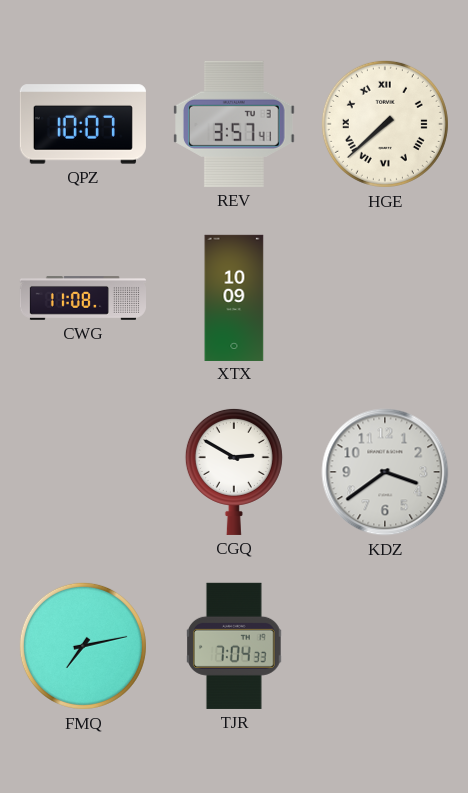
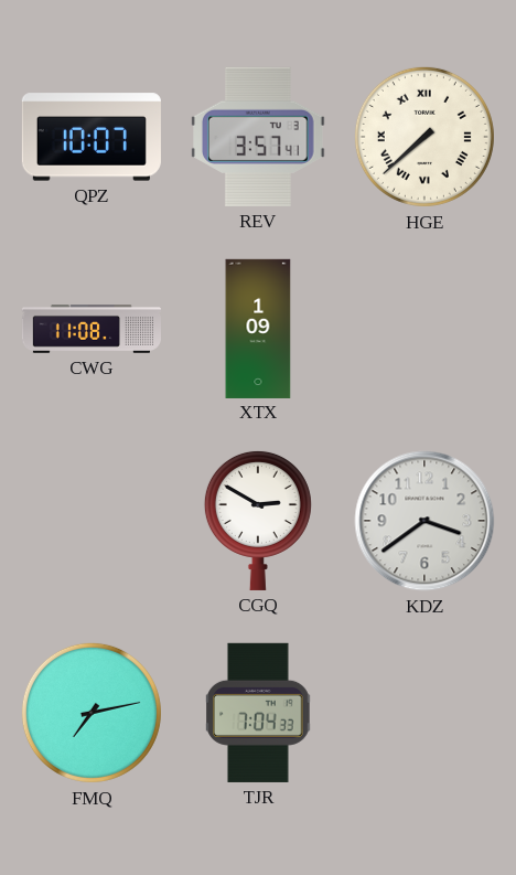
XTX: 10:09 -> 1:09
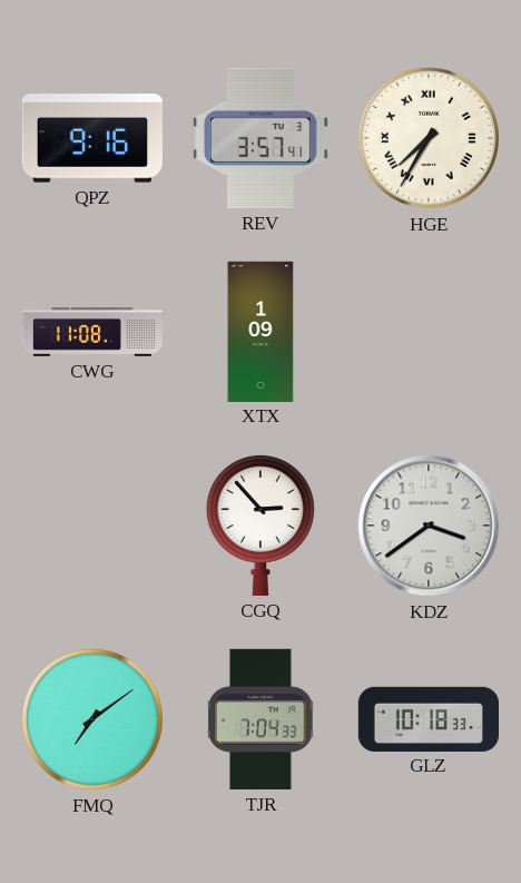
QPZ: 10:07 -> 9:16
HGE: 7:38 -> 7:35
CGQ: 2:50 -> 2:53
FMQ: 7:13 -> 7:09
GLZ: none -> 10:18
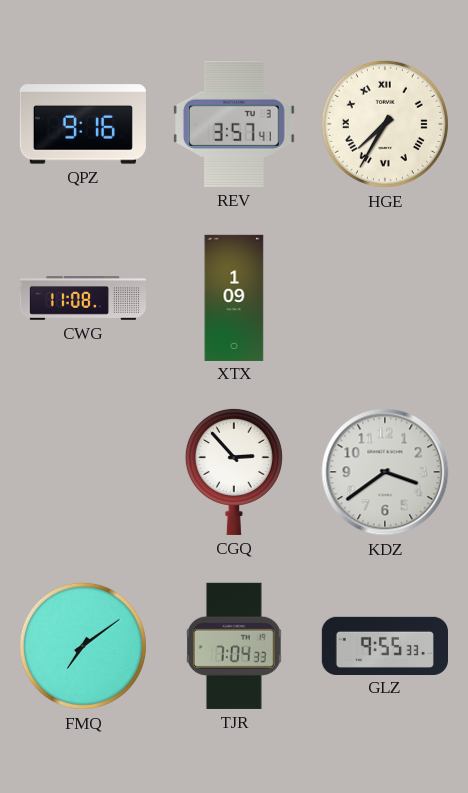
GLZ: 10:18 -> 9:55
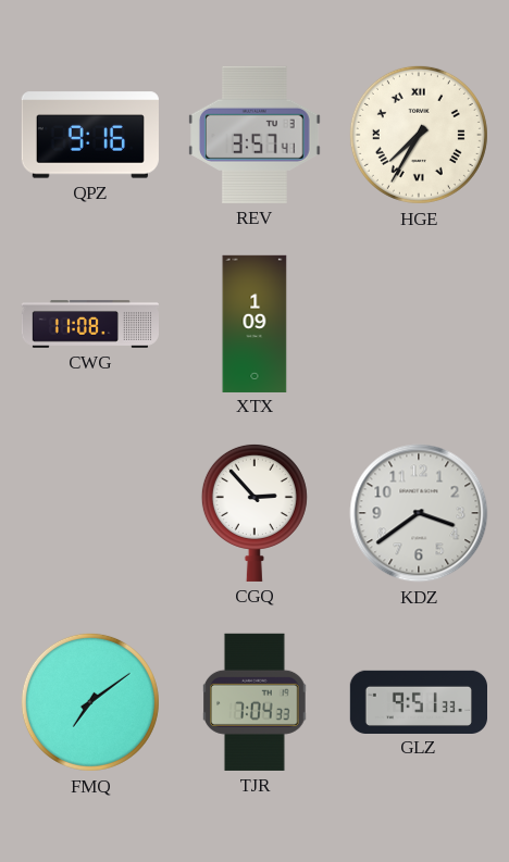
GLZ: 9:55 -> 9:51
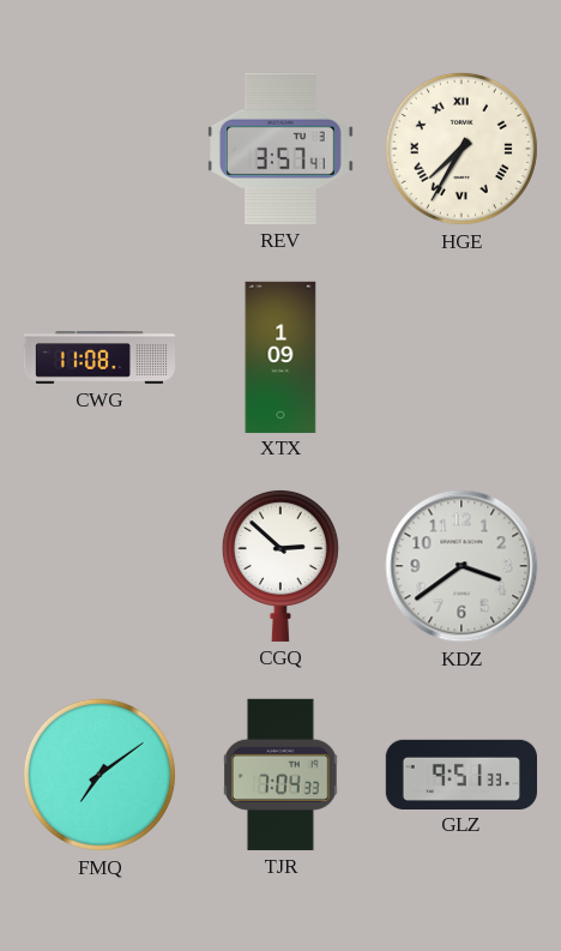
QPZ: 9:16 -> none
CGQ: 2:53 -> 2:52
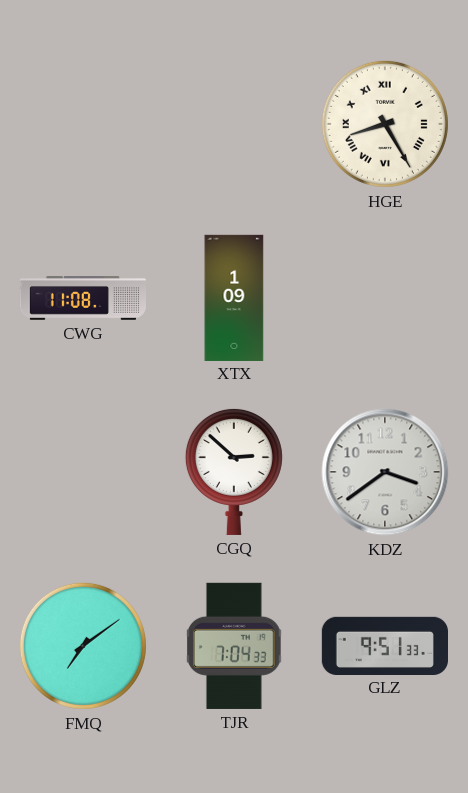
REV: 3:57 -> none
HGE: 7:35 -> 8:25
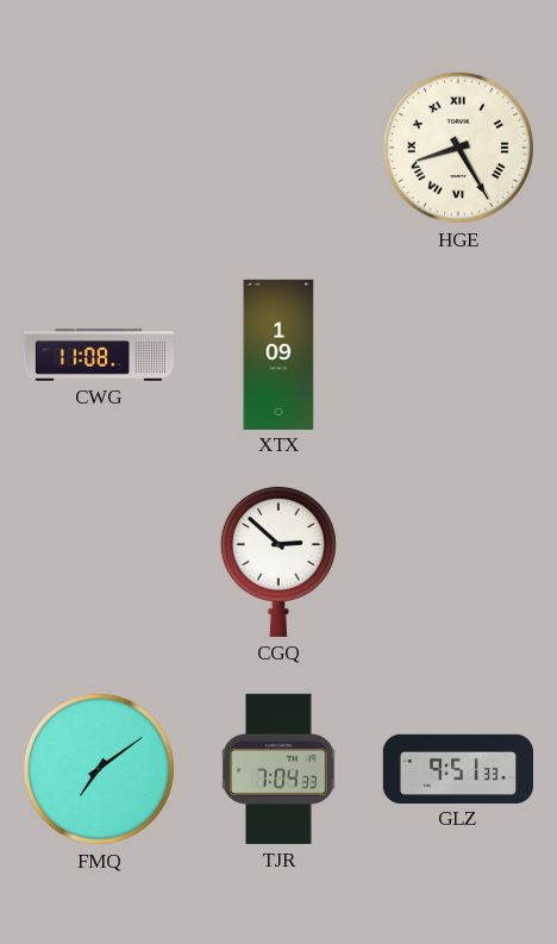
KDZ: 3:39 -> none
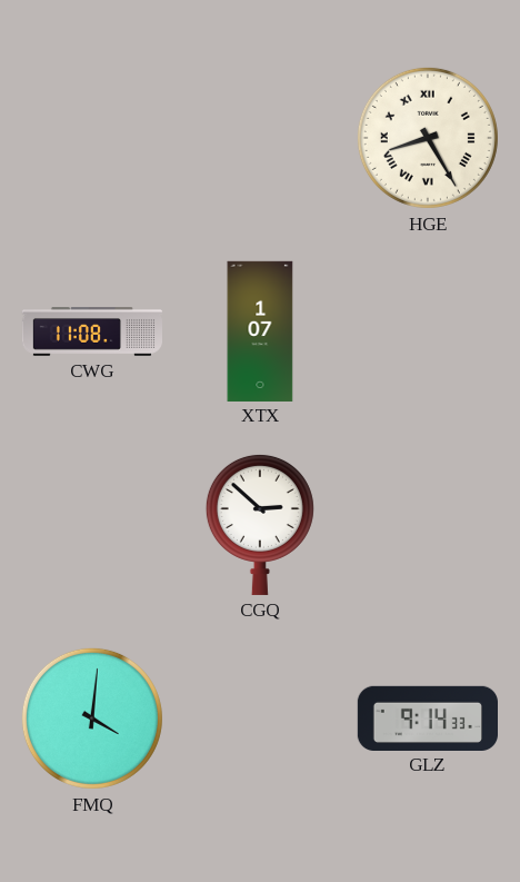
XTX: 1:09 -> 1:07
FMQ: 7:09 -> 4:01
TJR: 7:04 -> none
GLZ: 9:51 -> 9:14
